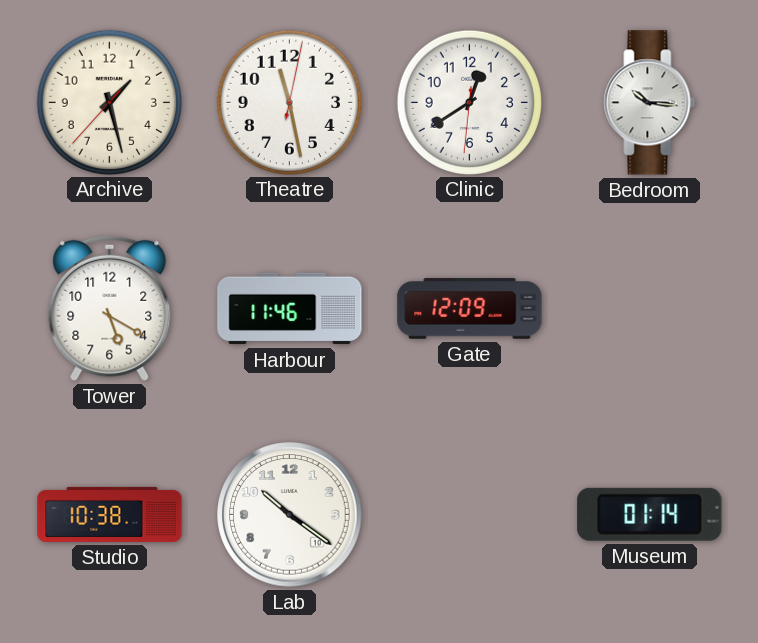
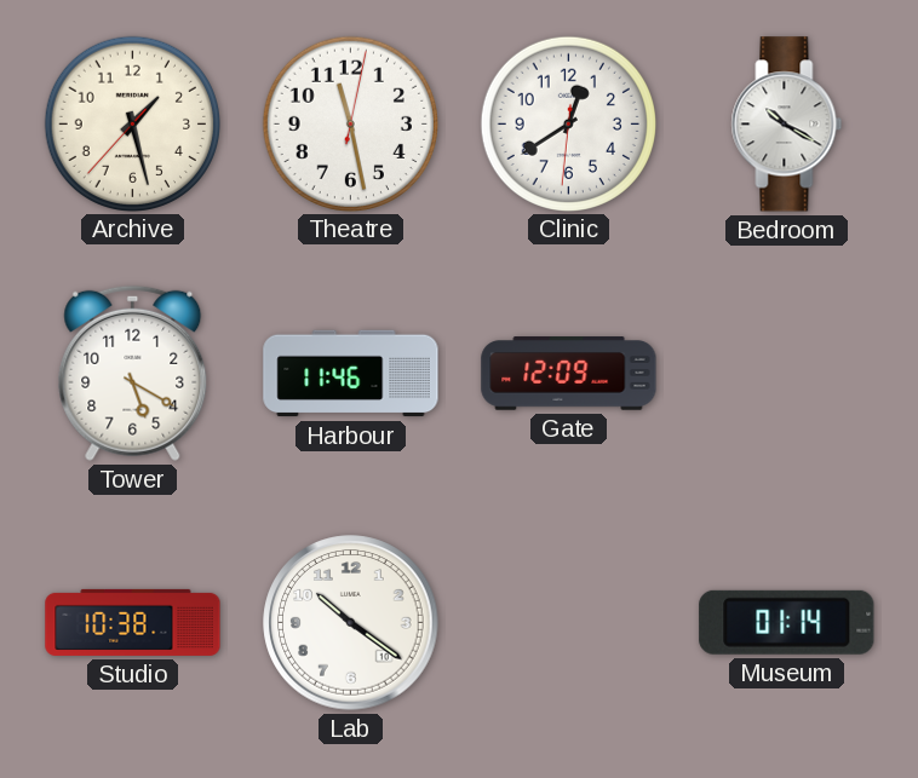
Bedroom: 10:16 -> 10:20
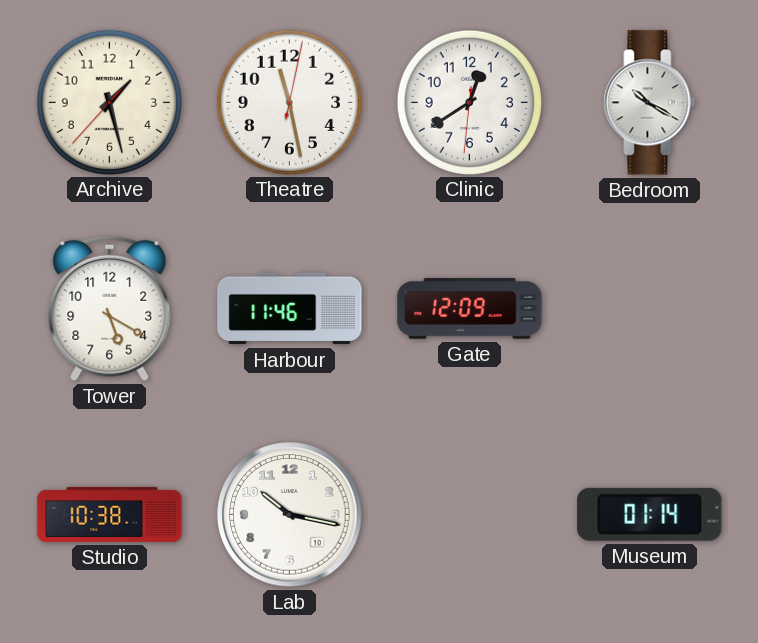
Lab: 10:21 -> 10:17
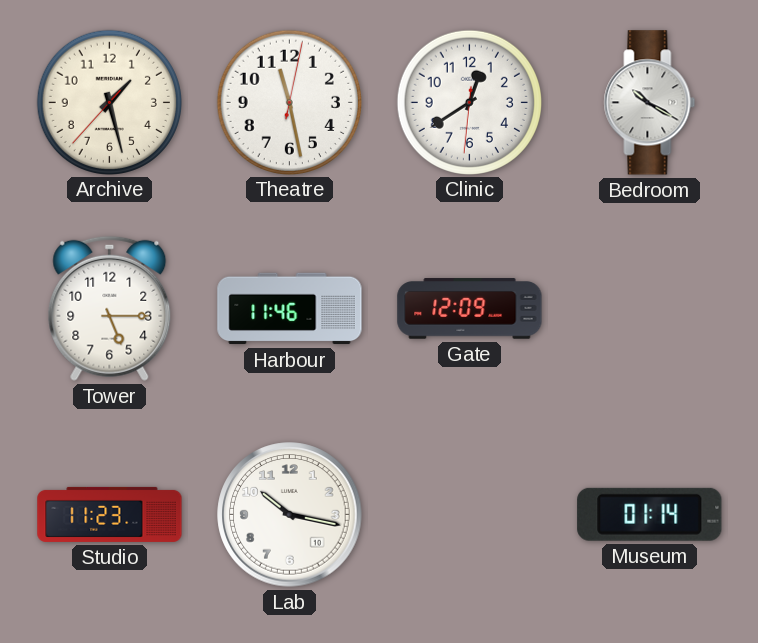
Tower: 5:20 -> 5:15
Studio: 10:38 -> 11:23
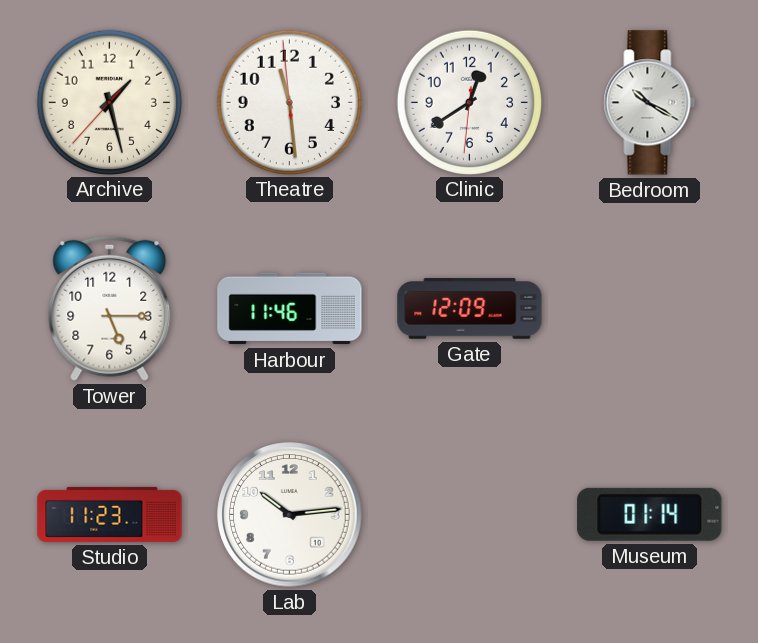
Theatre: 11:28:02 -> 11:28:59
Lab: 10:17 -> 10:14
